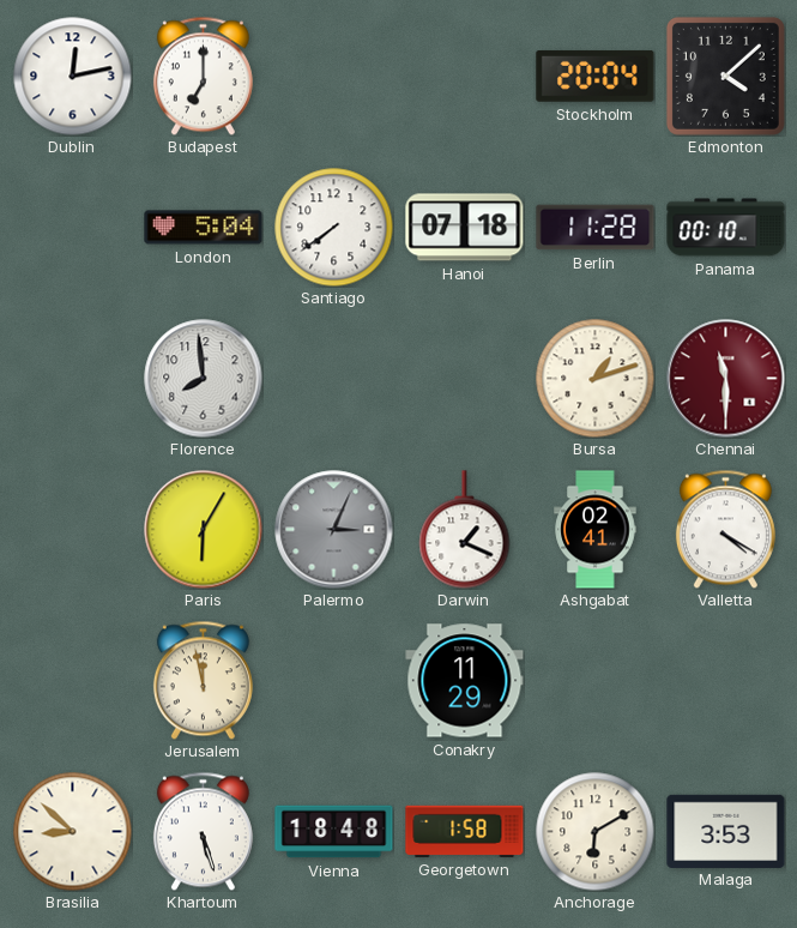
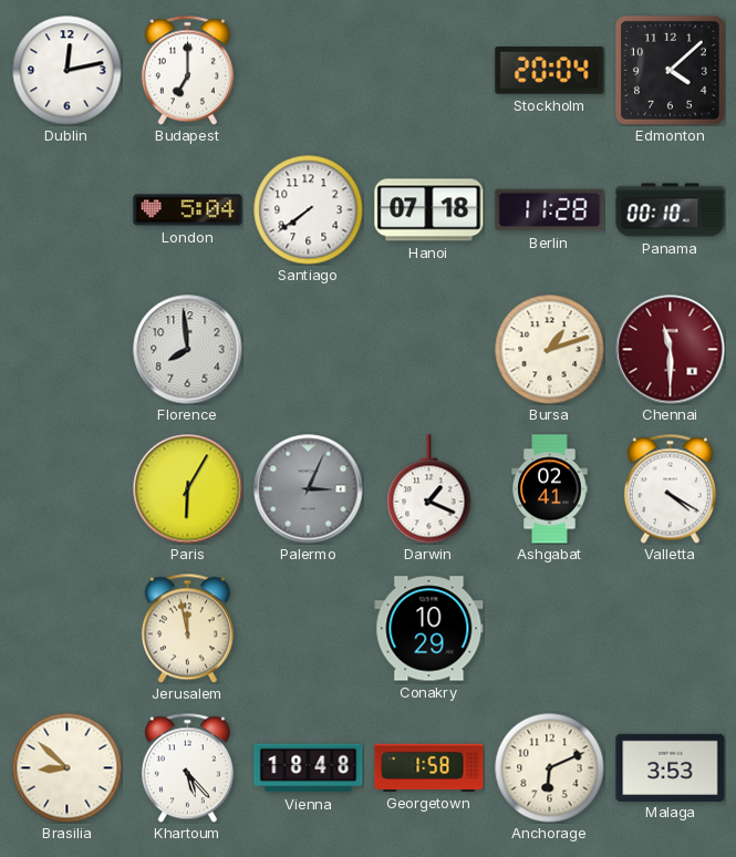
Conakry: 11:29 -> 10:29
Khartoum: 5:27 -> 5:23
Anchorage: 6:10 -> 6:11
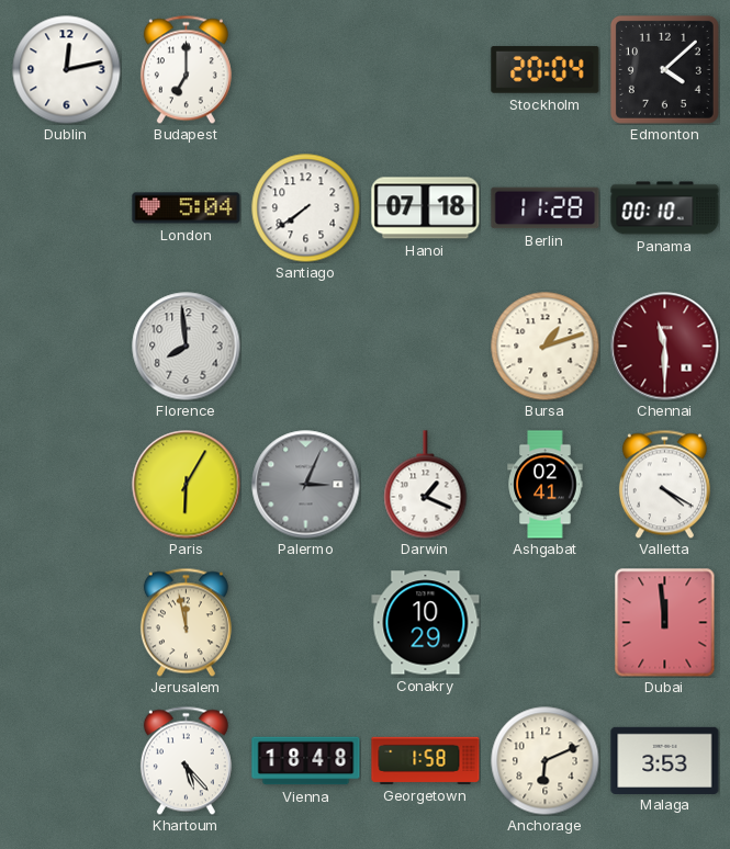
Dubai: none -> 11:59
Brasilia: 8:52 -> none
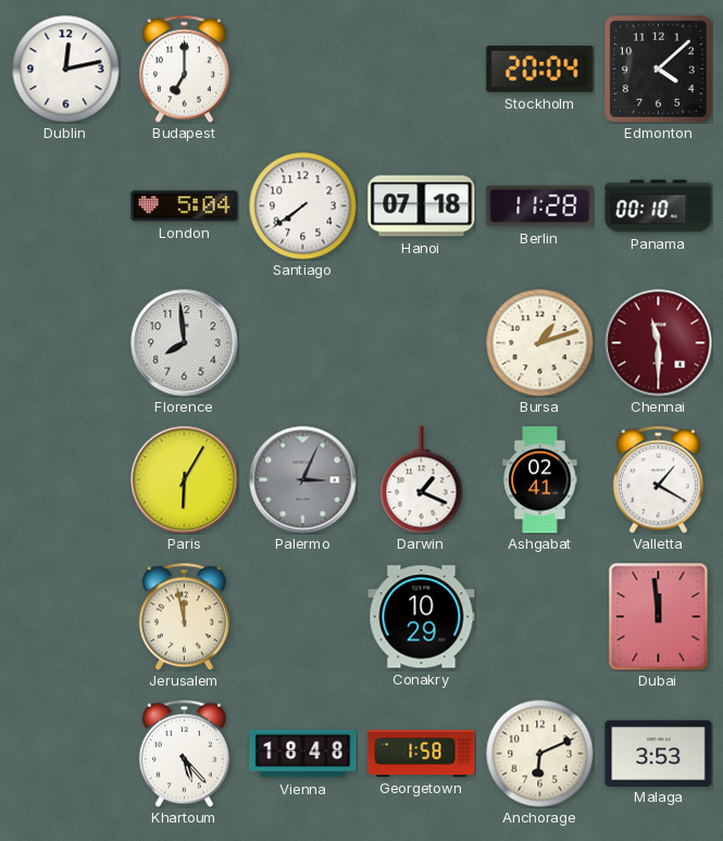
Valletta: 4:20 -> 1:20
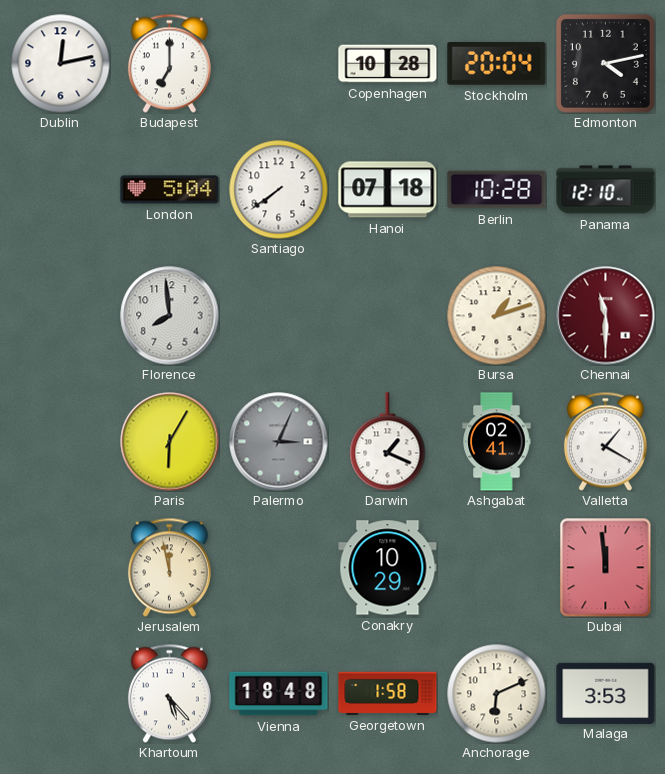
Copenhagen: none -> 10:28
Edmonton: 4:08 -> 4:13
Berlin: 11:28 -> 10:28
Panama: 00:10 -> 12:10
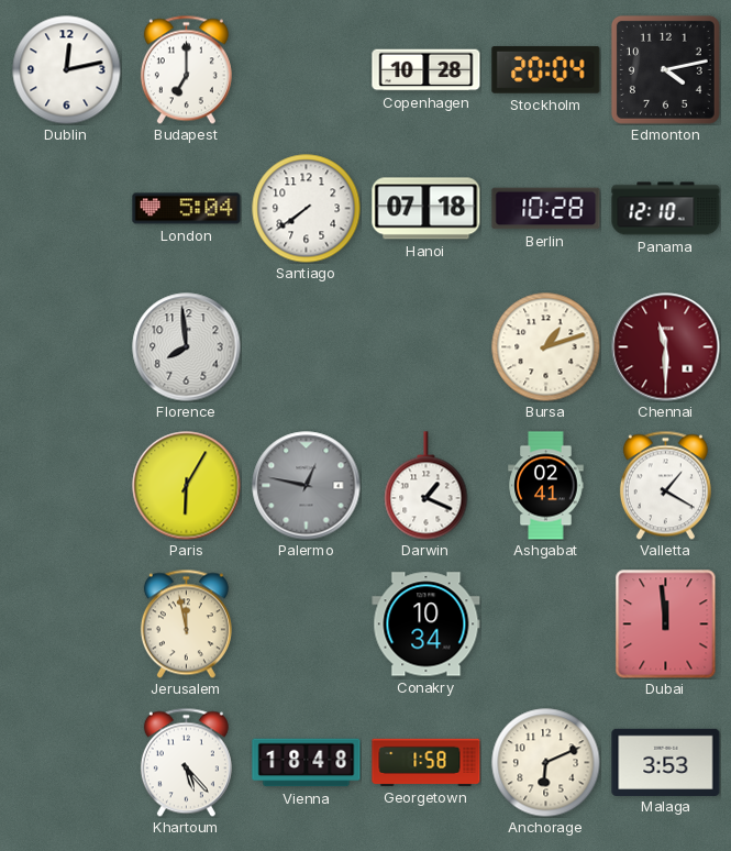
Palermo: 3:04 -> 12:47
Conakry: 10:29 -> 10:34
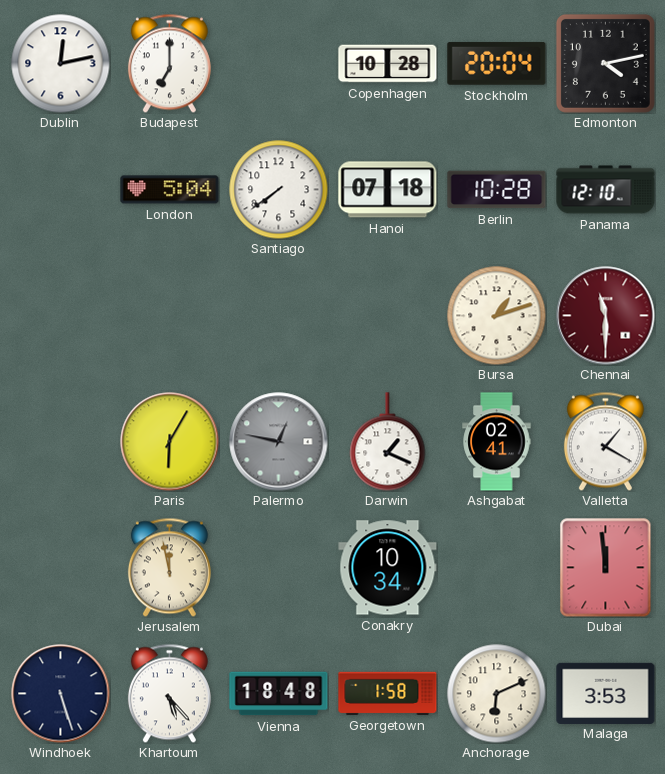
Florence: 7:59 -> none
Windhoek: none -> 5:27
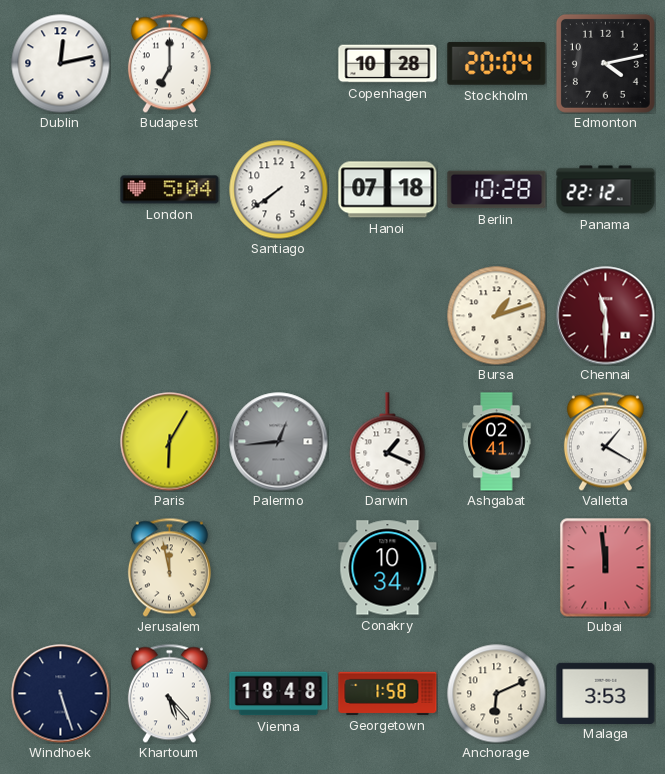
Panama: 12:10 -> 22:12
Palermo: 12:47 -> 12:44
